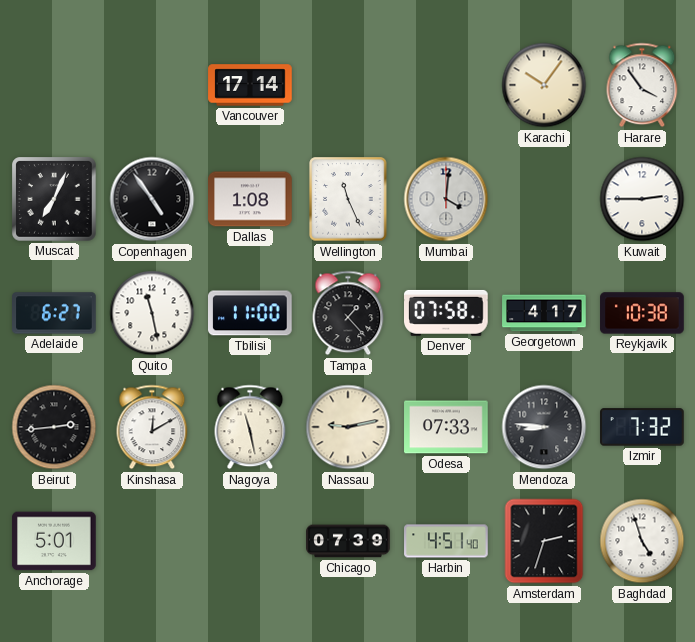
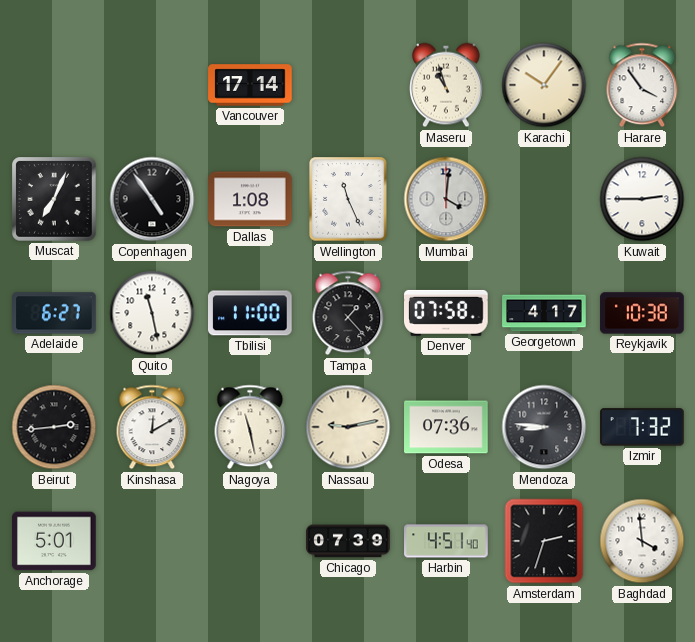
Maseru: none -> 10:57
Odesa: 07:33 -> 07:36
Baghdad: 4:57 -> 3:59
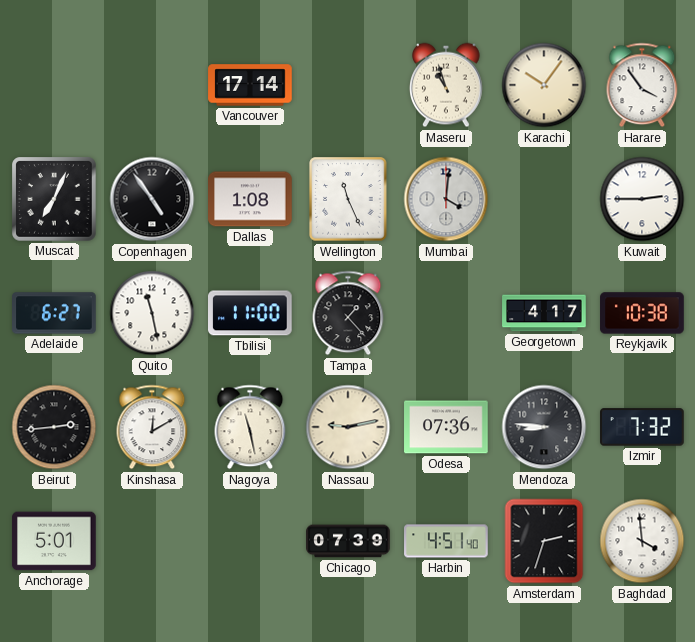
Denver: 07:58 -> none
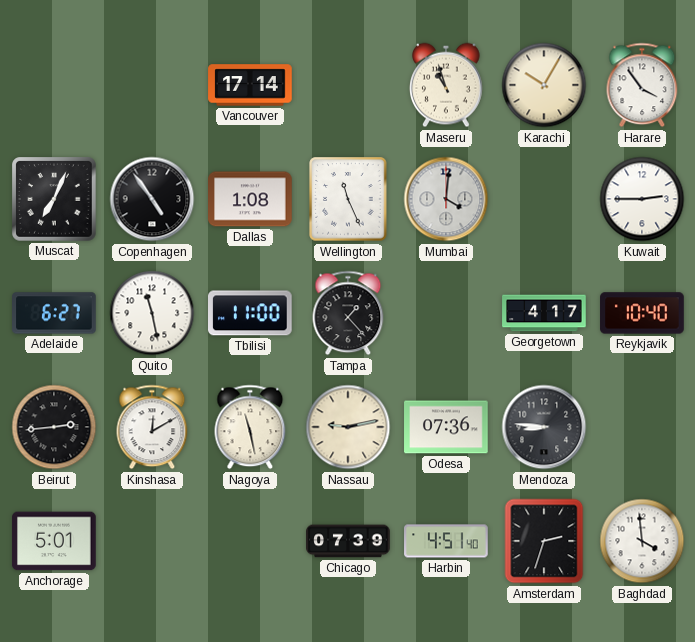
Karachi: 10:06 -> 10:05
Reykjavik: 10:38 -> 10:40
Izmir: 7:32 -> none
